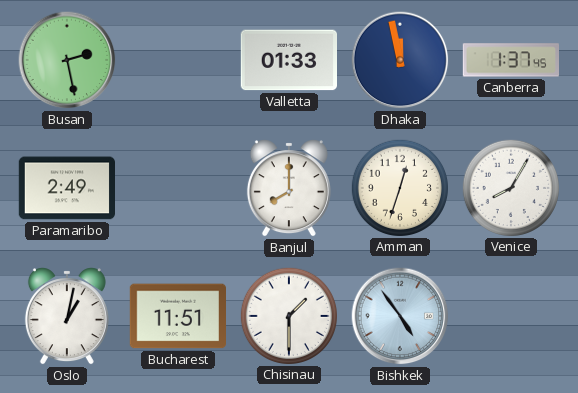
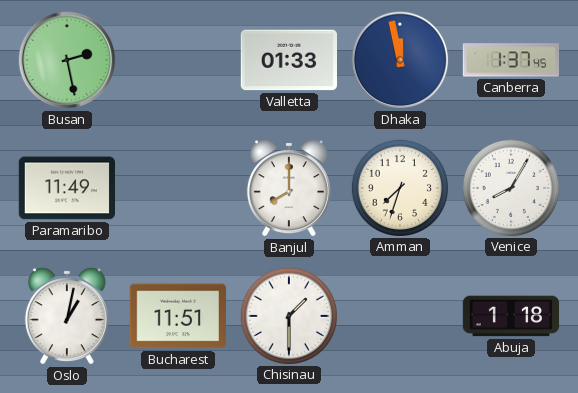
Paramaribo: 2:49 -> 11:49
Amman: 12:33 -> 7:33
Bishkek: 4:54 -> none
Abuja: none -> 1:18
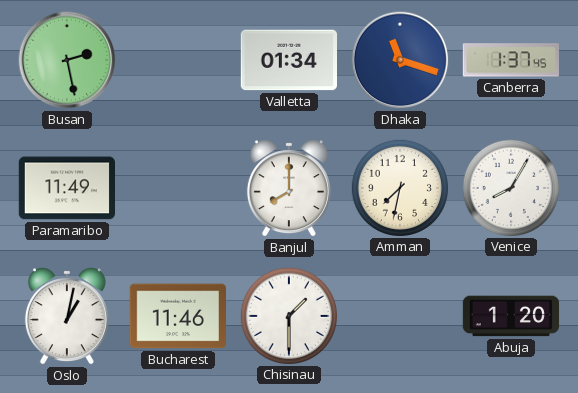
Valletta: 01:33 -> 01:34
Dhaka: 11:58 -> 11:18
Amman: 7:33 -> 7:32
Bucharest: 11:51 -> 11:46
Abuja: 1:18 -> 1:20
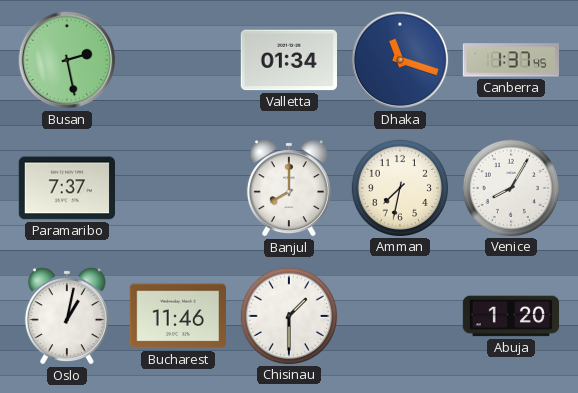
Paramaribo: 11:49 -> 7:37
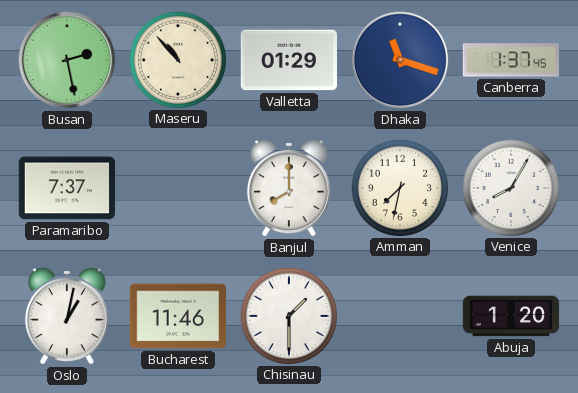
Maseru: none -> 10:53
Valletta: 01:34 -> 01:29
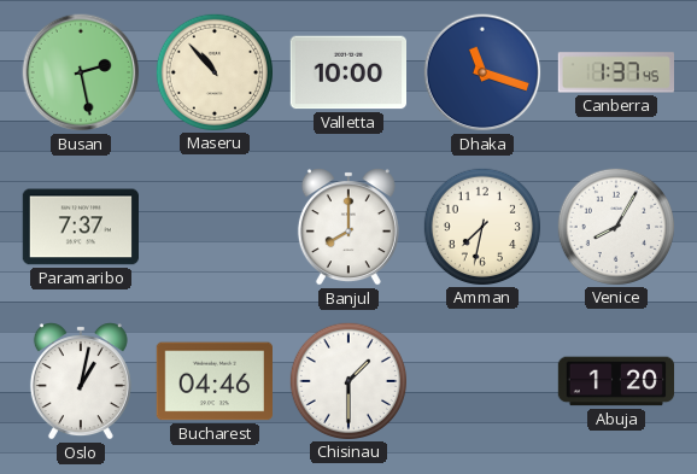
Valletta: 01:29 -> 10:00
Bucharest: 11:46 -> 04:46
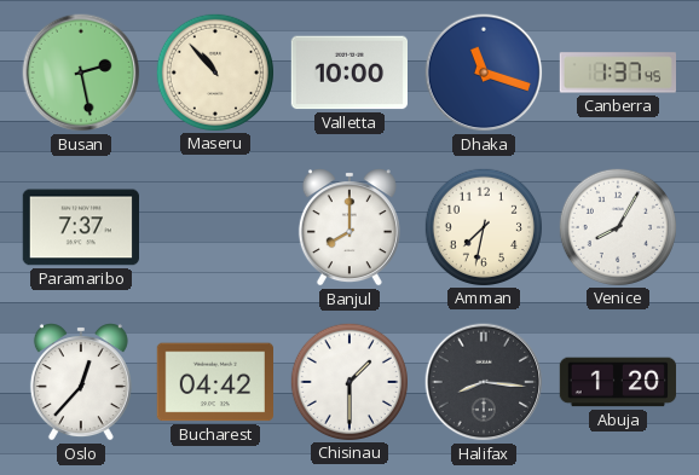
Oslo: 1:02 -> 12:37
Bucharest: 04:46 -> 04:42
Halifax: none -> 8:16
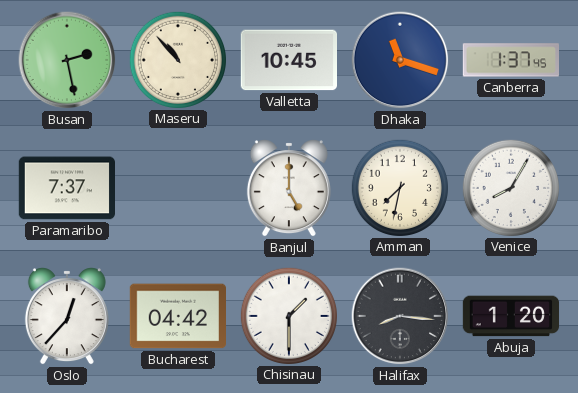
Valletta: 10:00 -> 10:45
Banjul: 8:00 -> 5:00
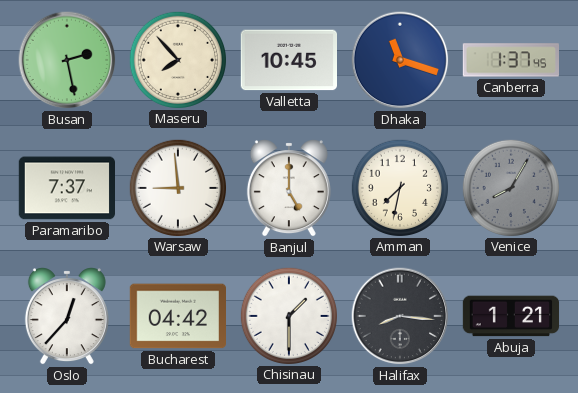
Maseru: 10:53 -> 7:53
Warsaw: none -> 8:59
Venice dial: white -> grey
Abuja: 1:20 -> 1:21
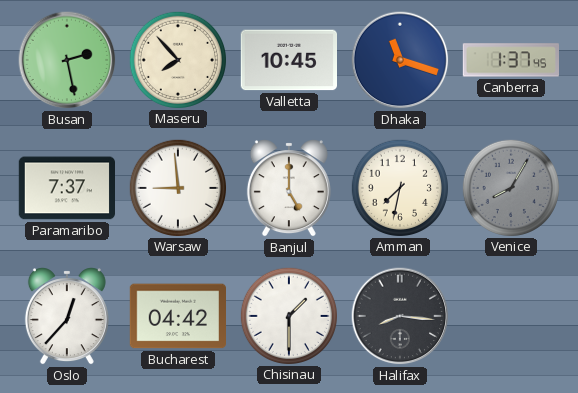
Abuja: 1:21 -> none
